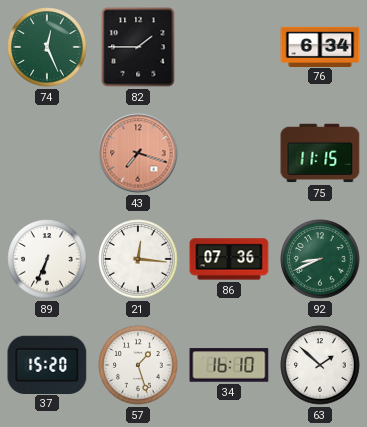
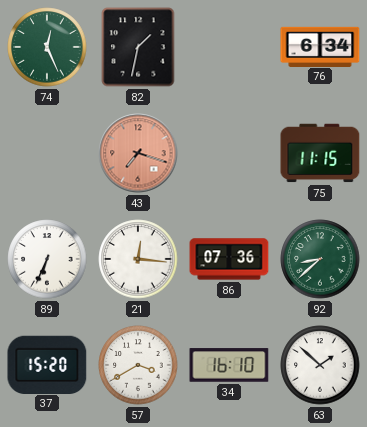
82: 1:45 -> 1:32
92: 8:41 -> 8:38
57: 1:27 -> 3:40
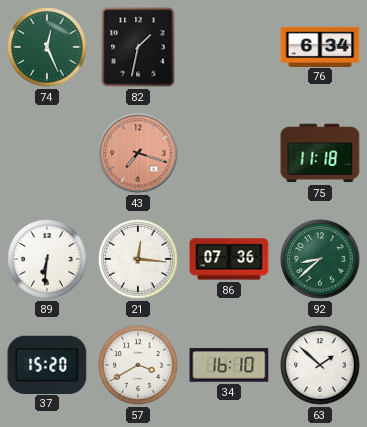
75: 11:15 -> 11:18
89: 6:34 -> 6:31
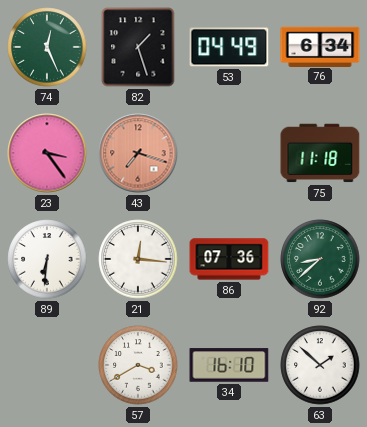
82: 1:32 -> 1:27
53: none -> 04:49
23: none -> 3:24
37: 15:20 -> none
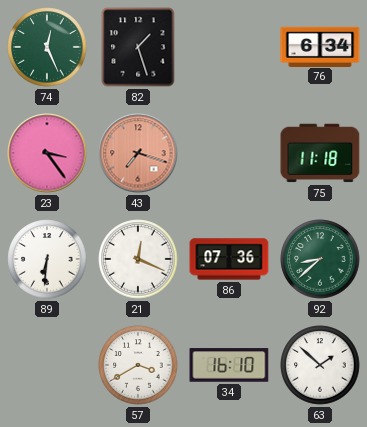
53: 04:49 -> none
21: 12:16 -> 12:19
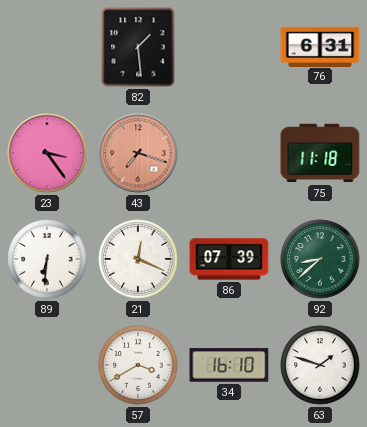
74: 12:26 -> none
82: 1:27 -> 1:29
76: 6:34 -> 6:31
86: 07:36 -> 07:39
63: 1:52 -> 1:48
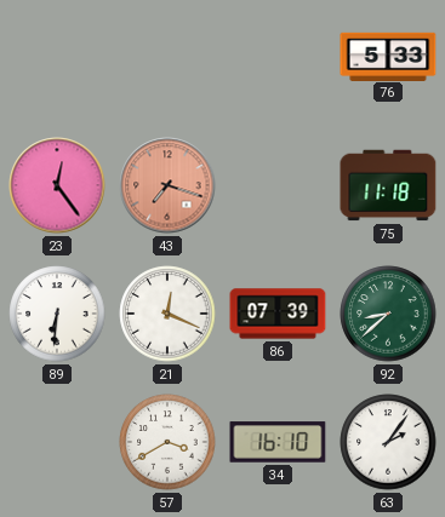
82: 1:29 -> none
76: 6:31 -> 5:33
23: 3:24 -> 12:24
63: 1:48 -> 2:06
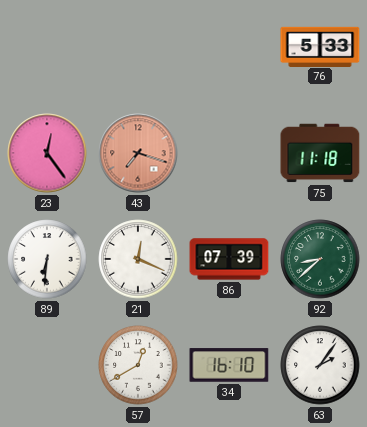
57: 3:40 -> 12:40
